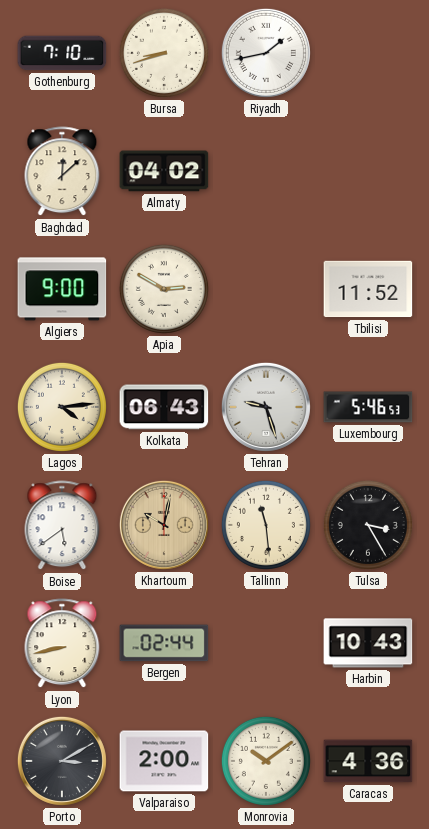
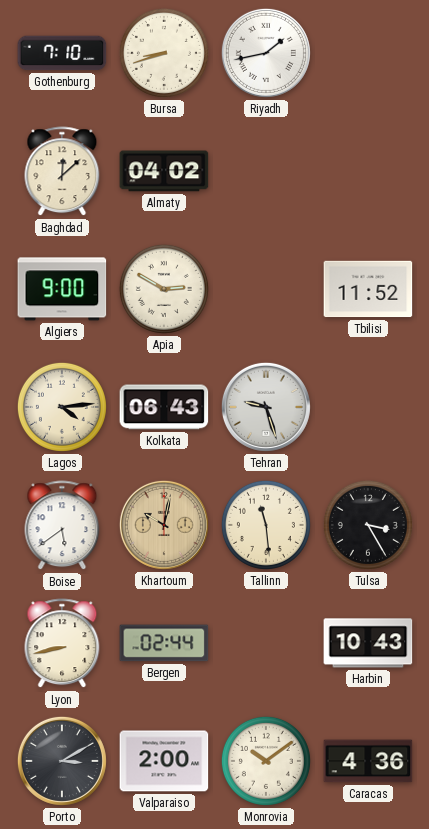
Luxembourg: 5:46 -> none
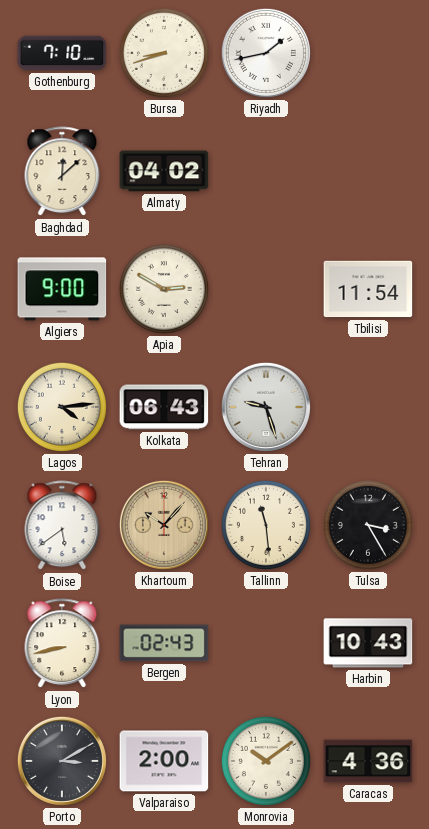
Tbilisi: 11:52 -> 11:54
Khartoum: 10:02 -> 10:07
Bergen: 02:44 -> 02:43
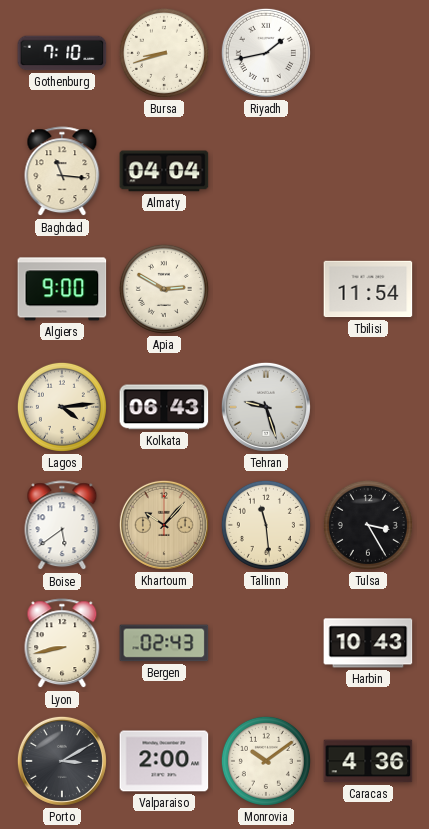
Baghdad: 12:08 -> 11:16
Almaty: 04:02 -> 04:04
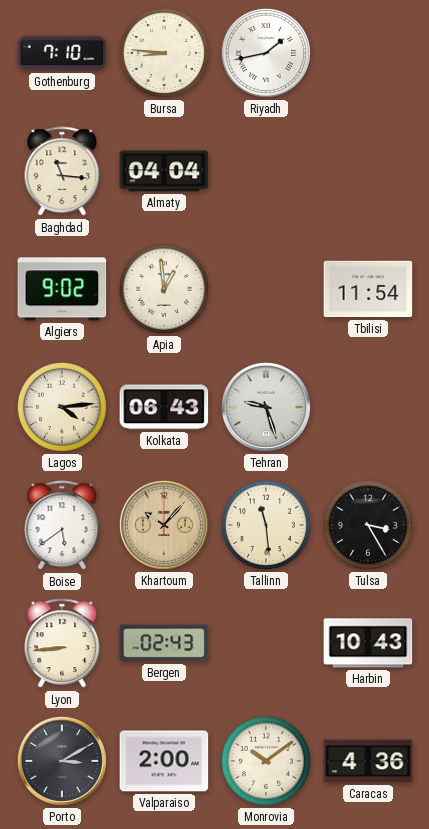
Bursa: 8:42 -> 8:46
Algiers: 9:00 -> 9:02
Apia: 2:50 -> 12:59
Lyon: 8:43 -> 8:44
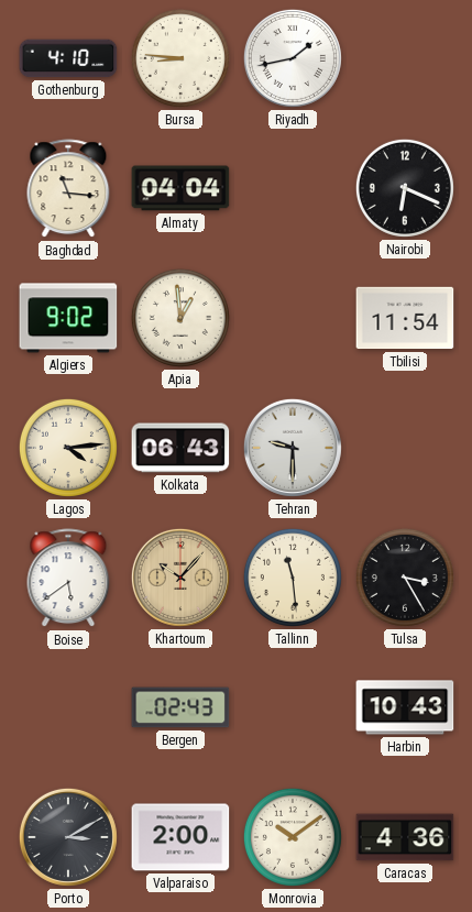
Gothenburg: 7:10 -> 4:10
Nairobi: none -> 6:19
Tehran: 9:27 -> 9:30
Lyon: 8:44 -> none
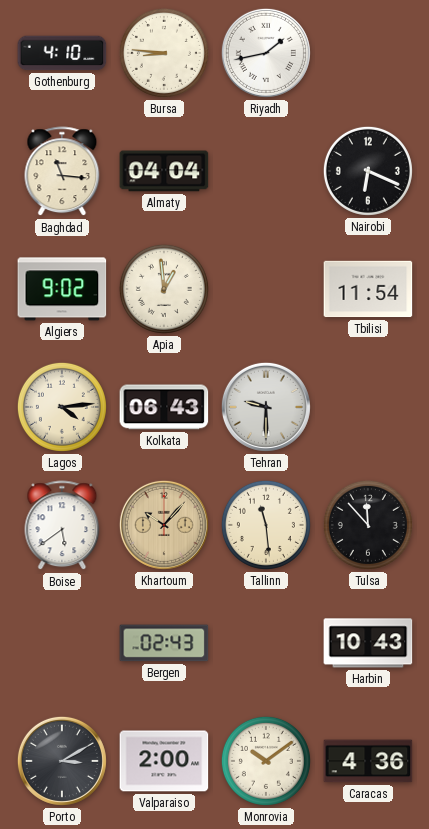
Tulsa: 3:25 -> 11:53
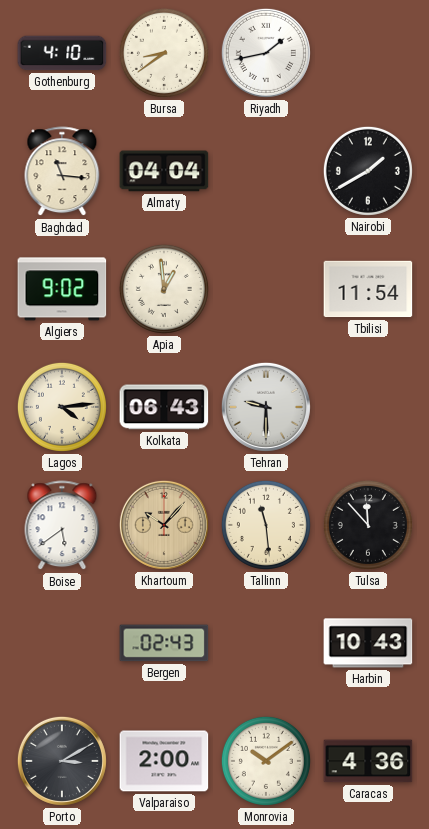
Bursa: 8:46 -> 8:39
Nairobi: 6:19 -> 1:40
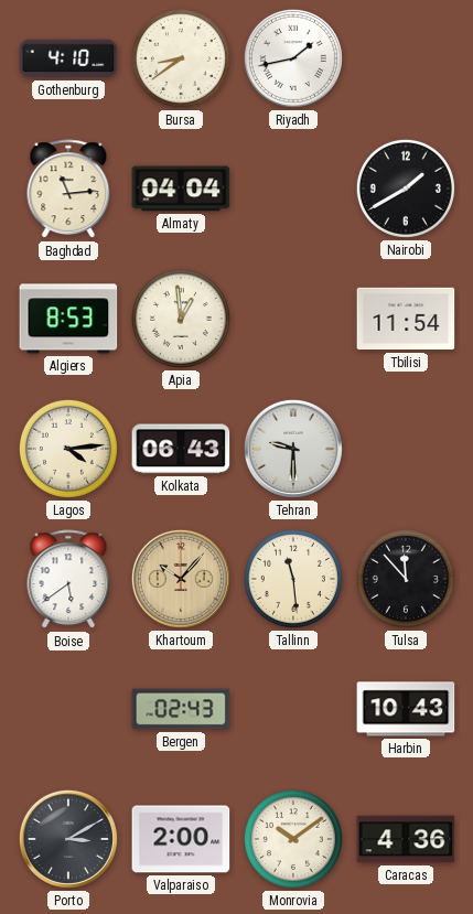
Baghdad: 11:16 -> 11:14
Algiers: 9:02 -> 8:53
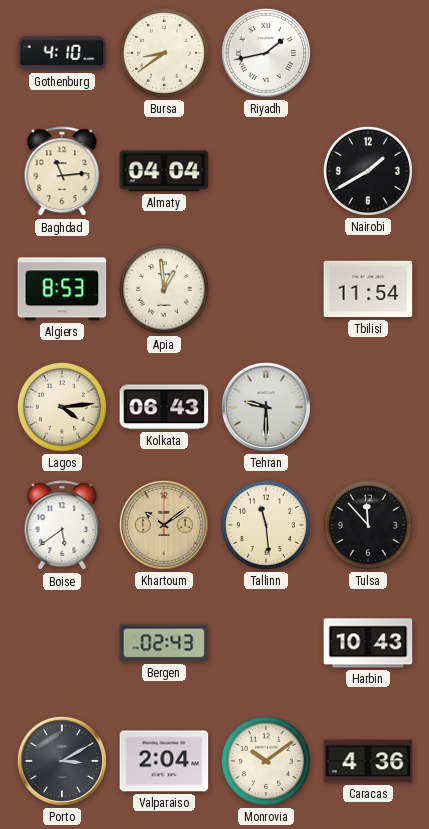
Khartoum: 10:07 -> 10:09
Valparaiso: 2:00 -> 2:04
